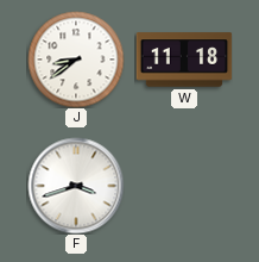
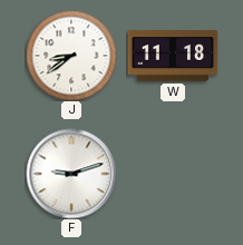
F: 3:42 -> 9:12
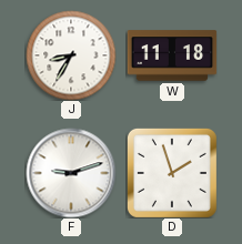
J: 8:39 -> 8:35
D: none -> 1:57
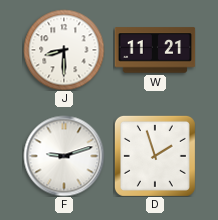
J: 8:35 -> 8:30
W: 11:18 -> 11:21
